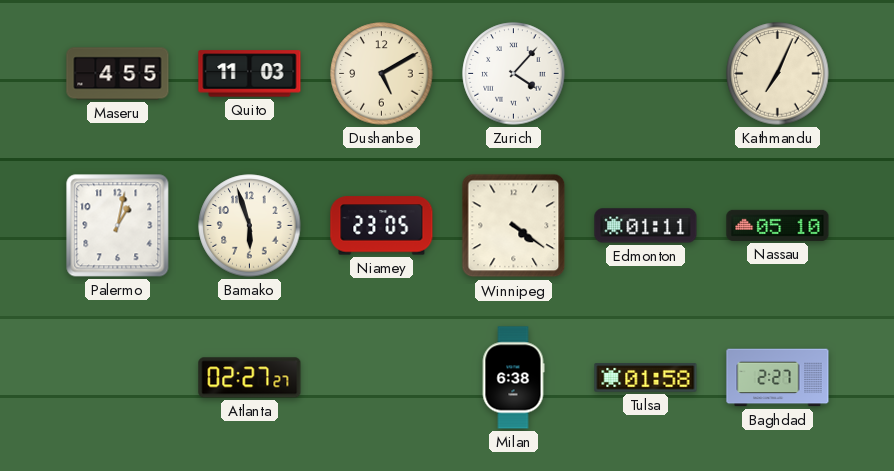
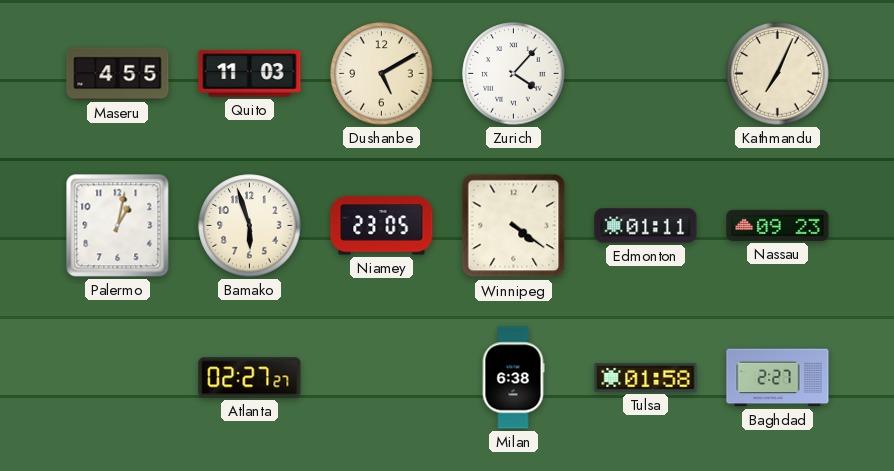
Nassau: 05:10 -> 09:23
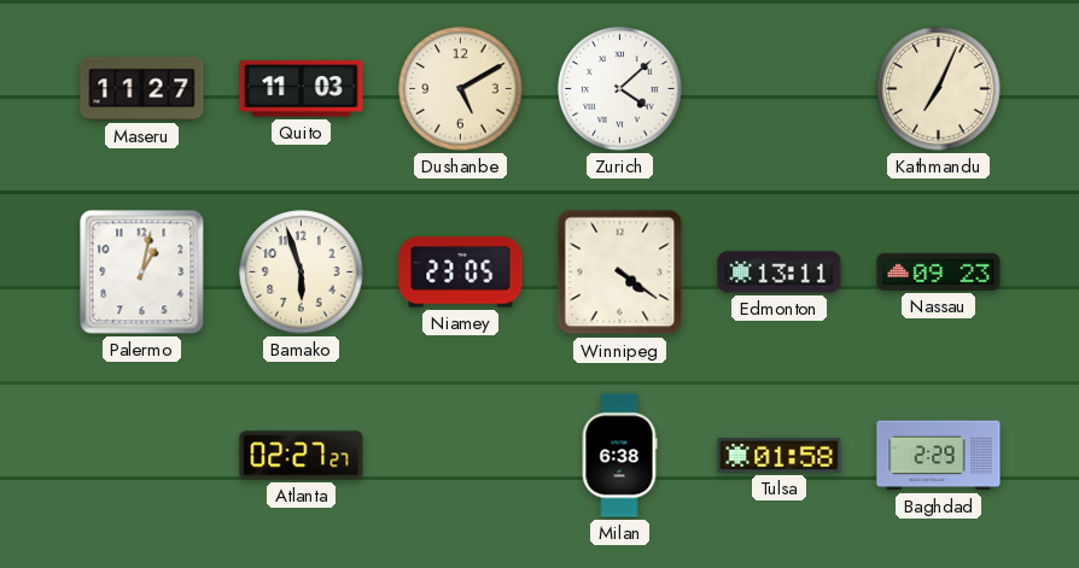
Maseru: 4:55 -> 11:27
Zurich: 4:07 -> 4:08
Edmonton: 01:11 -> 13:11
Baghdad: 2:27 -> 2:29
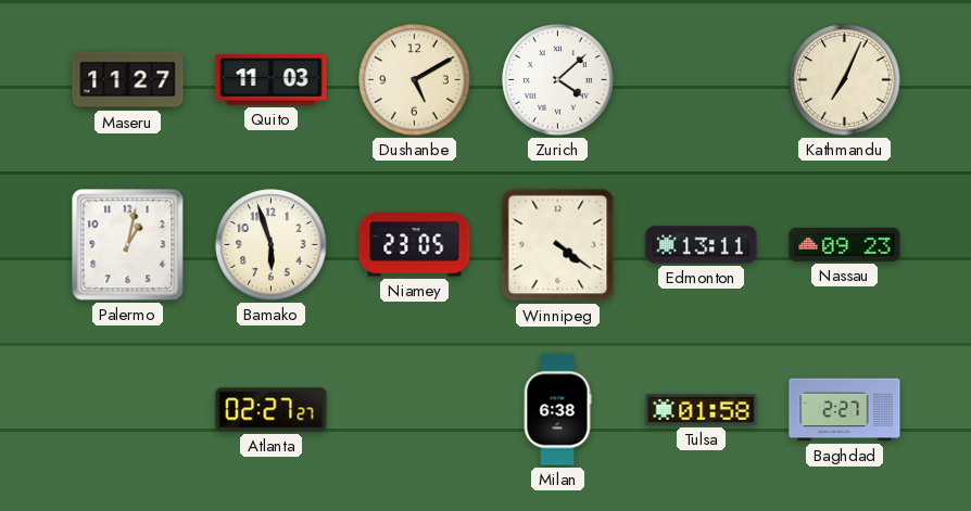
Baghdad: 2:29 -> 2:27
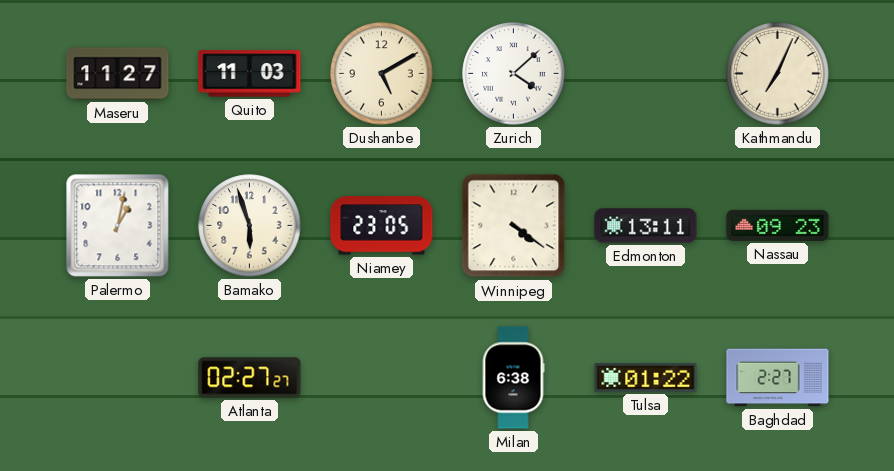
Tulsa: 01:58 -> 01:22
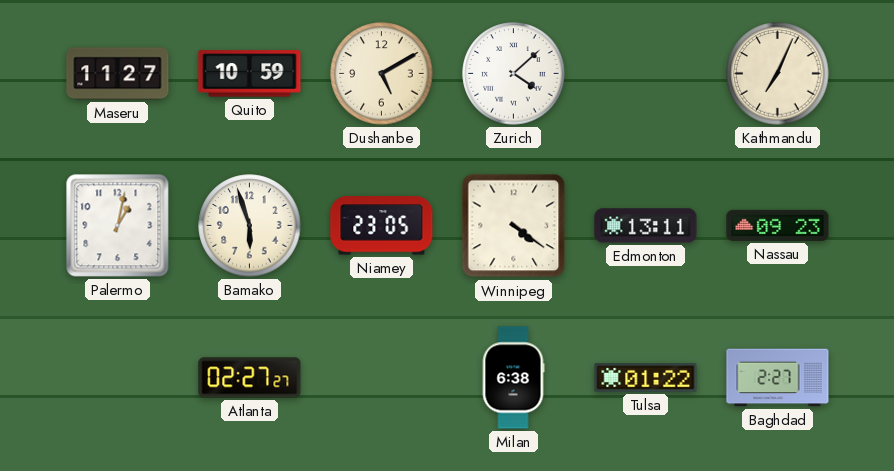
Quito: 11:03 -> 10:59
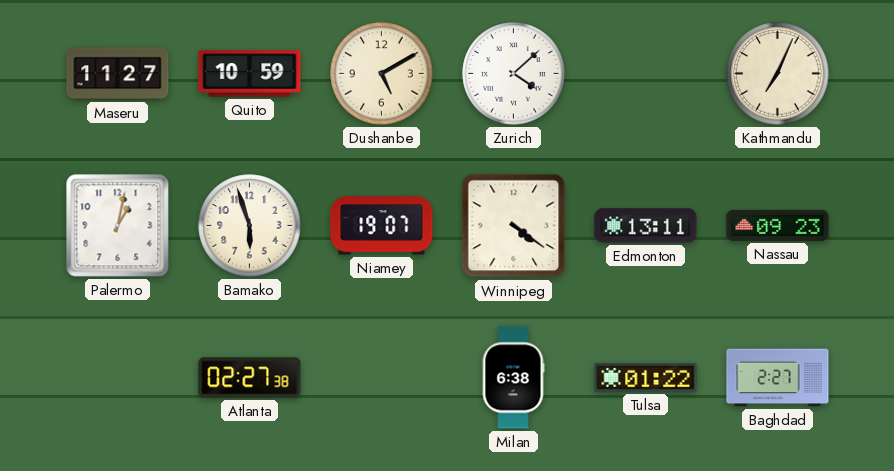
Niamey: 23:05 -> 19:07
Atlanta: 02:27:27 -> 02:27:38
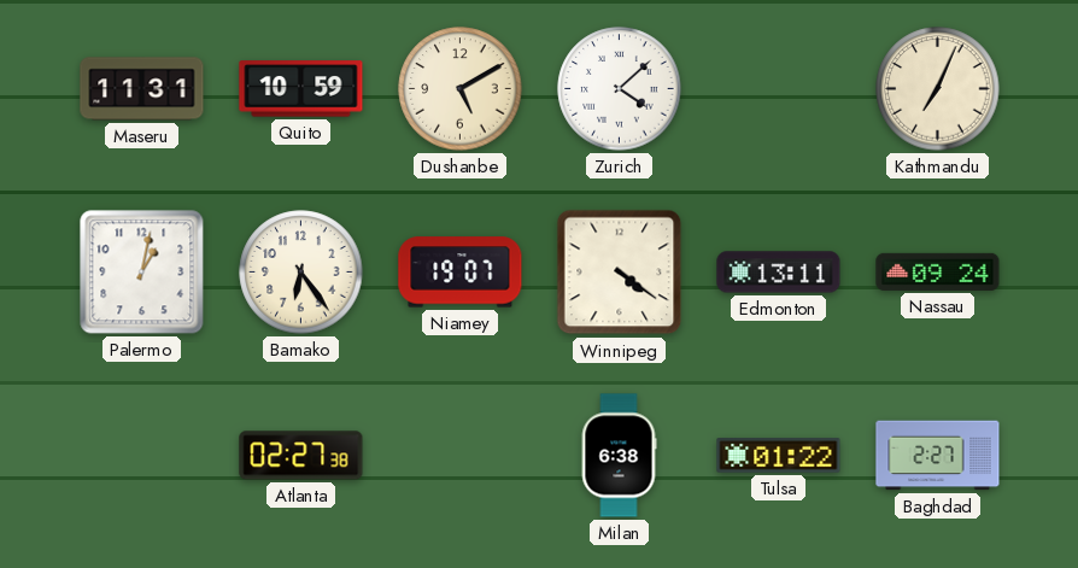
Maseru: 11:27 -> 11:31
Bamako: 5:57 -> 6:24
Nassau: 09:23 -> 09:24
